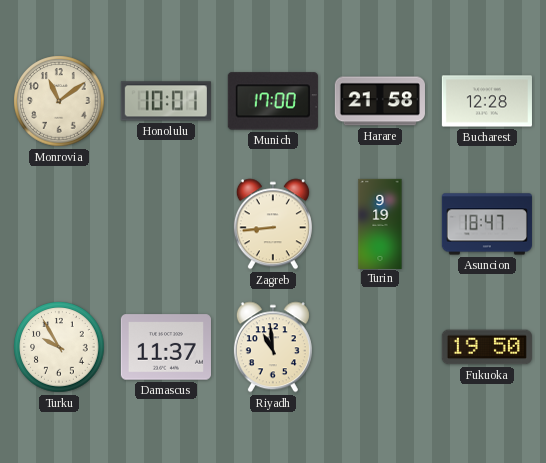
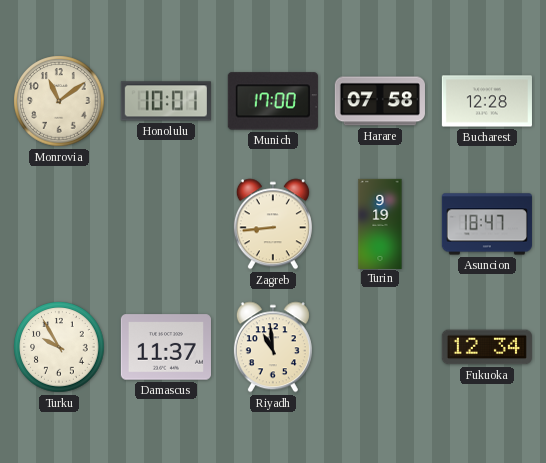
Harare: 21:58 -> 07:58
Fukuoka: 19:50 -> 12:34
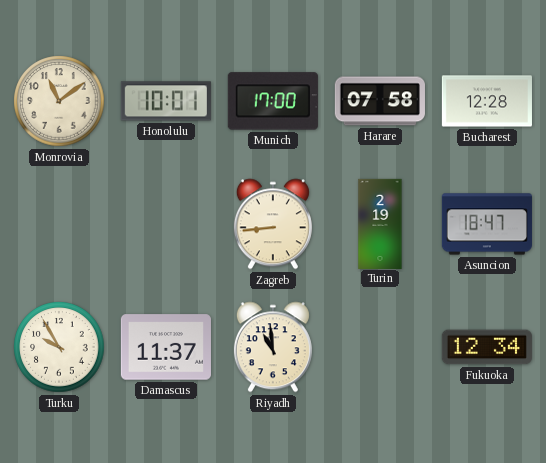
Turin: 9:19 -> 2:19
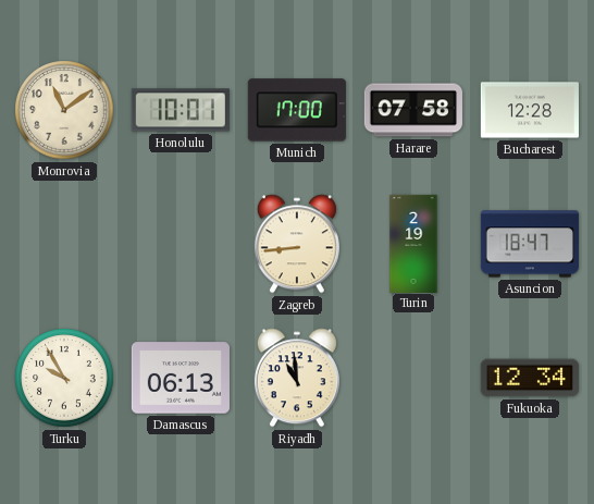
Damascus: 11:37 -> 06:13
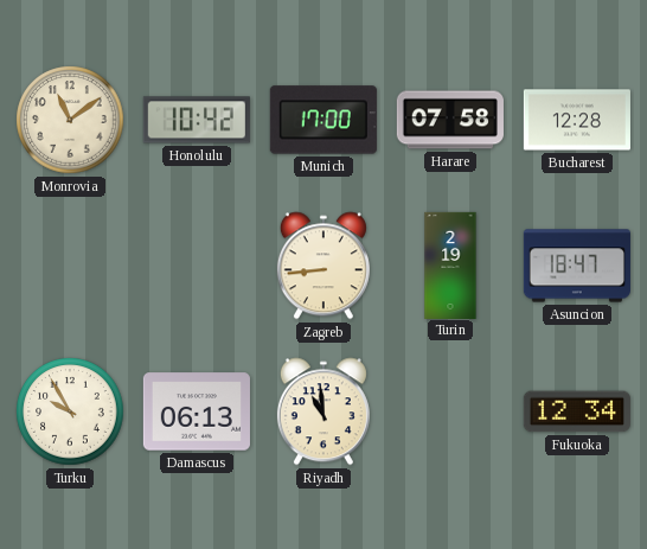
Honolulu: 10:01 -> 10:42
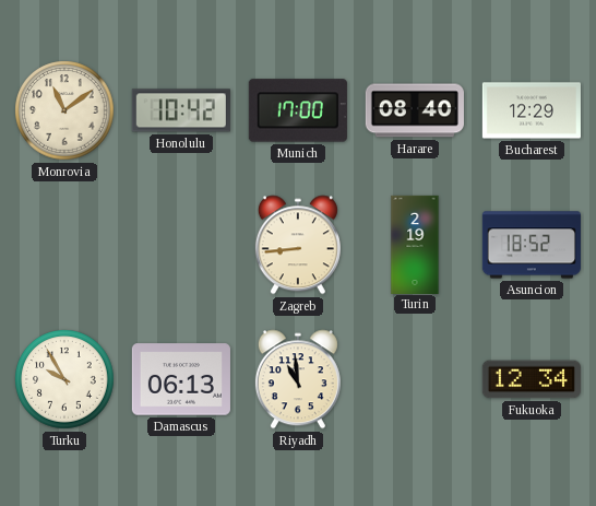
Harare: 07:58 -> 08:40
Bucharest: 12:28 -> 12:29
Asuncion: 18:47 -> 18:52
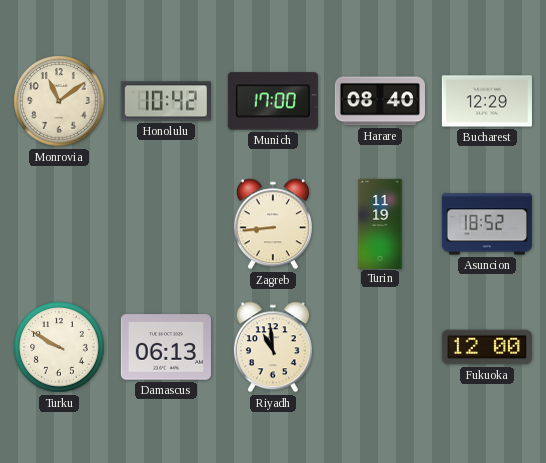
Turin: 2:19 -> 11:19
Turku: 9:55 -> 9:50
Fukuoka: 12:34 -> 12:00
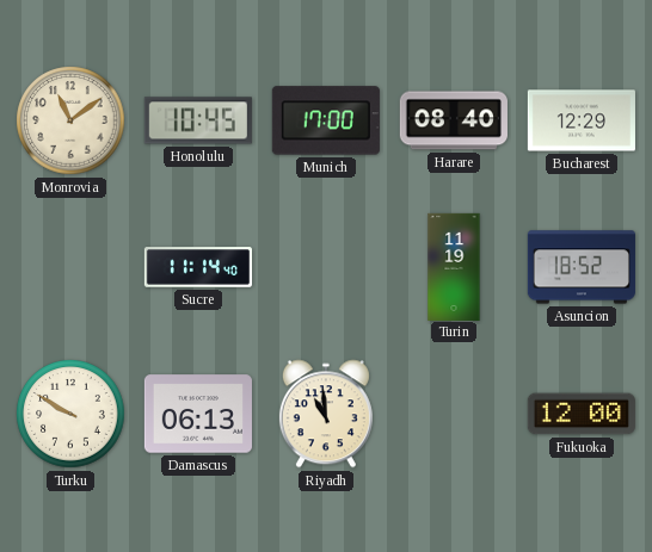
Honolulu: 10:42 -> 10:45
Sucre: none -> 11:14
Zagreb: 8:44 -> none
